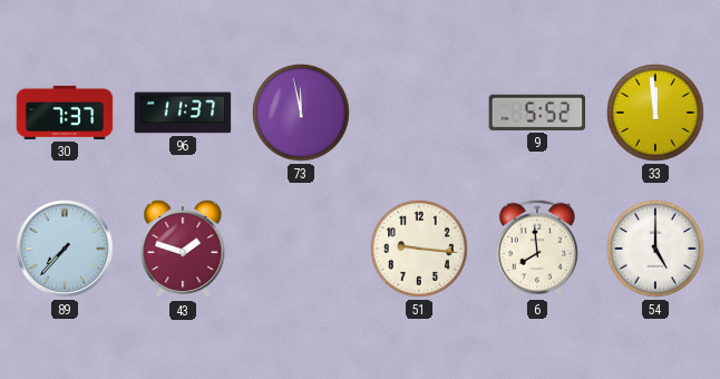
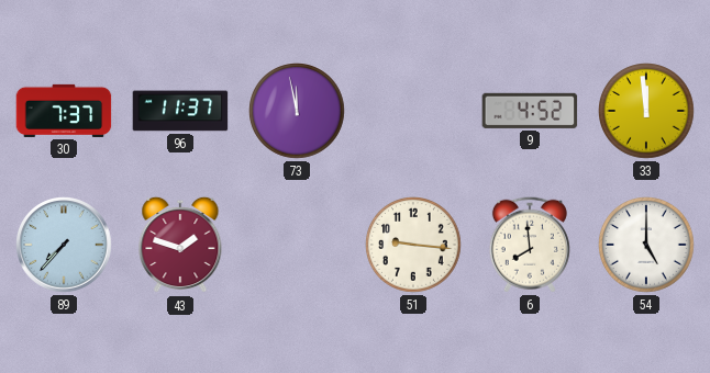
9: 5:52 -> 4:52
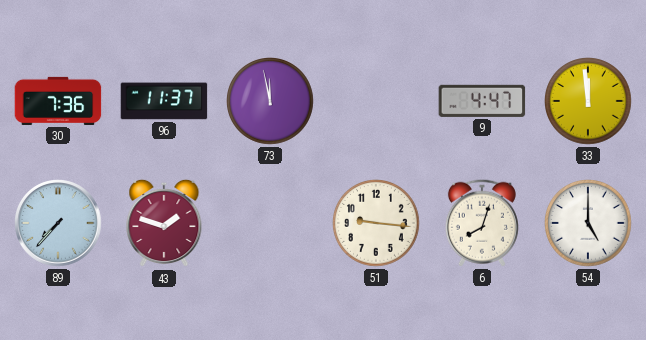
30: 7:37 -> 7:36
9: 4:52 -> 4:47
6: 7:59 -> 8:03
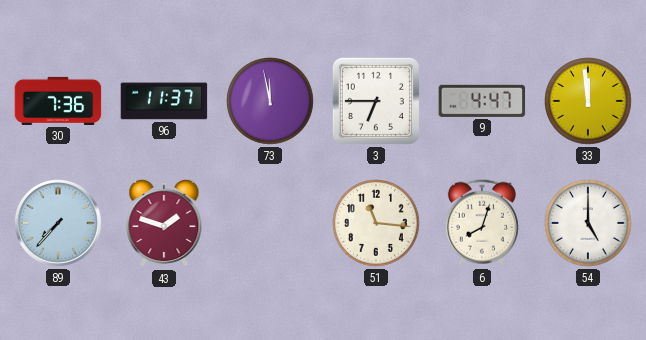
3: none -> 6:45
51: 9:16 -> 11:16
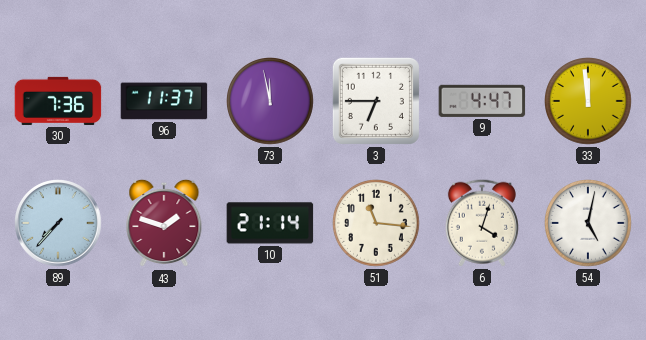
10: none -> 21:14
6: 8:03 -> 4:03
54: 5:00 -> 5:02
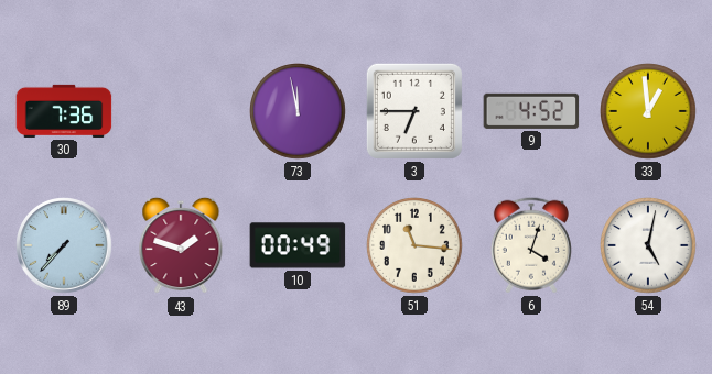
96: 11:37 -> none
9: 4:47 -> 4:52
33: 11:59 -> 12:59
10: 21:14 -> 00:49
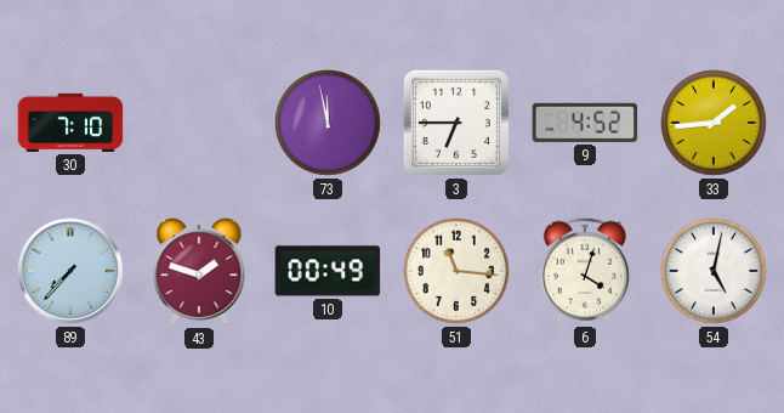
30: 7:36 -> 7:10
33: 12:59 -> 1:44
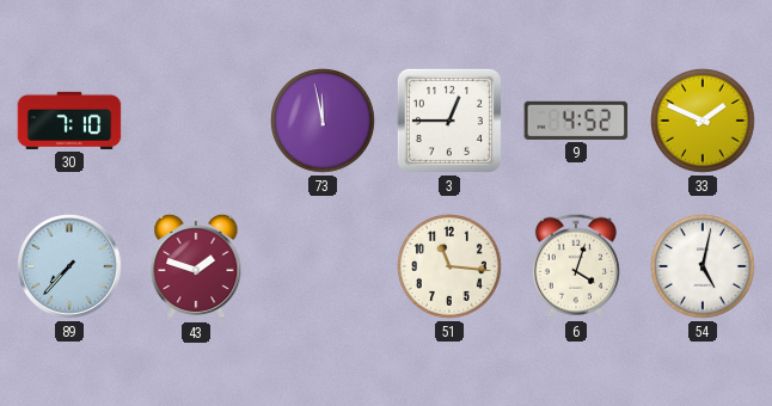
3: 6:45 -> 12:45
33: 1:44 -> 1:49
10: 00:49 -> none
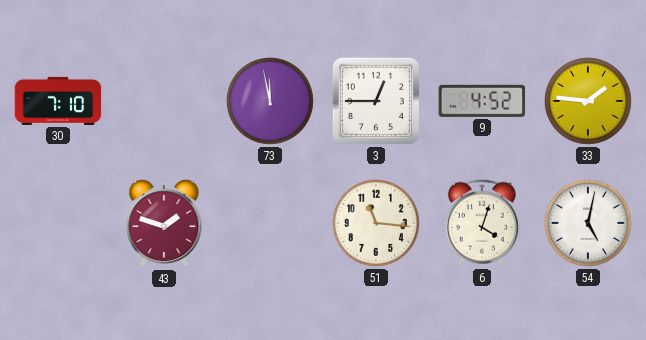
33: 1:49 -> 1:46
89: 7:37 -> none
